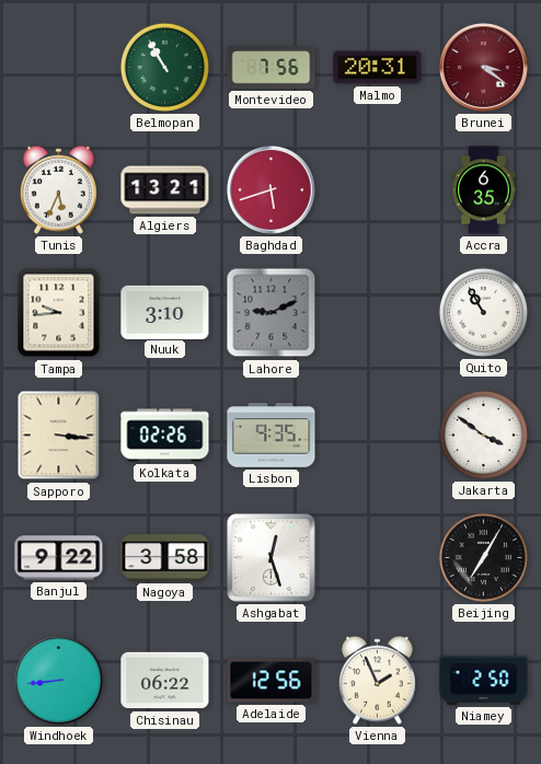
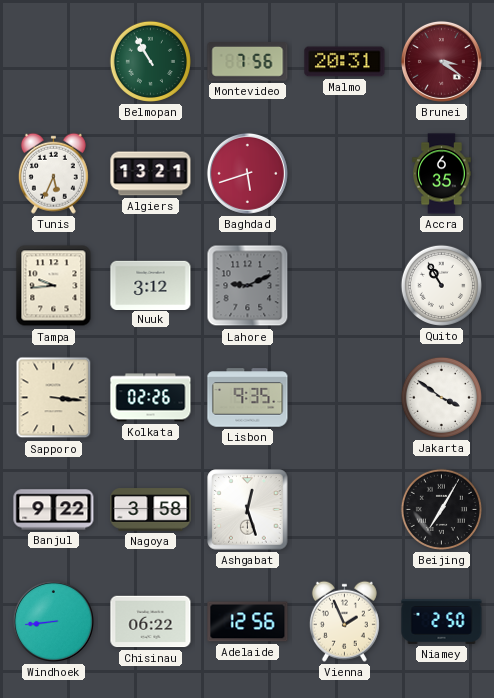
Nuuk: 3:10 -> 3:12
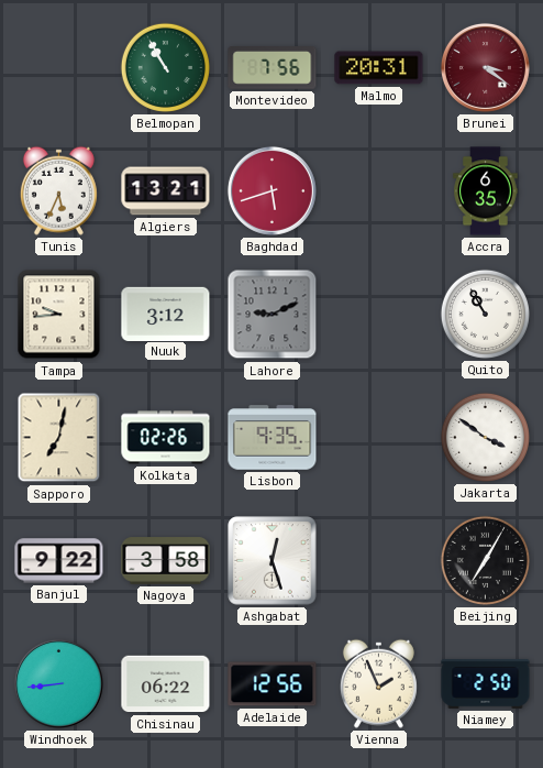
Sapporo: 3:16 -> 7:02
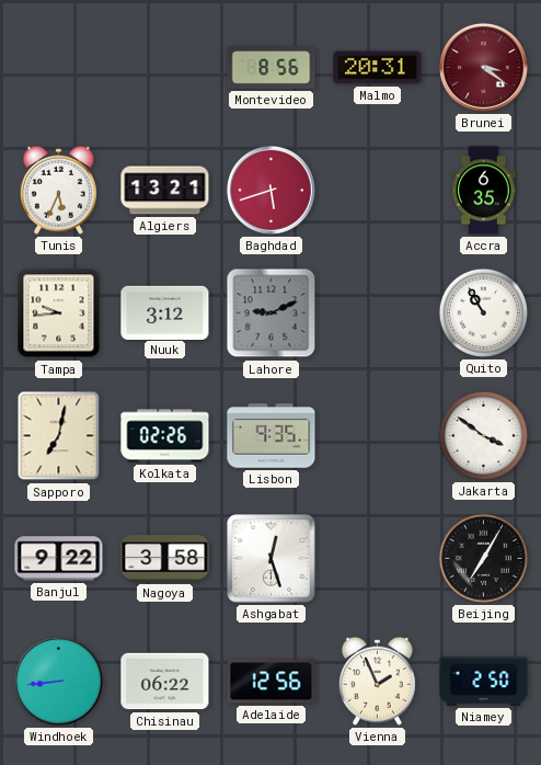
Belmopan: 10:55 -> none
Montevideo: 7:56 -> 8:56
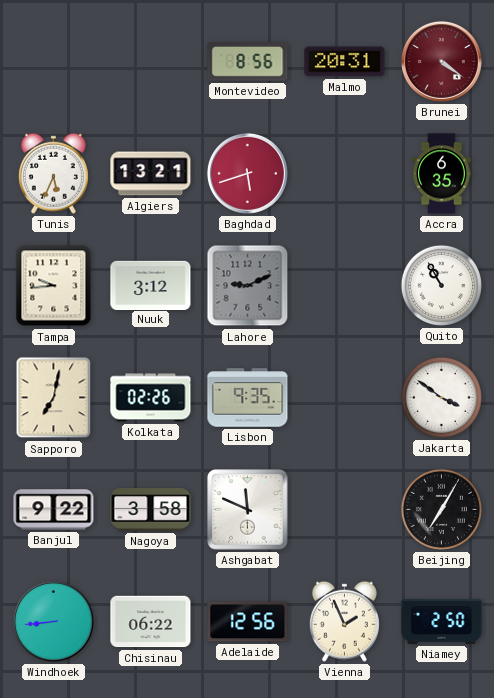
Brunei: 3:21 -> 4:21
Ashgabat: 12:27 -> 11:49
